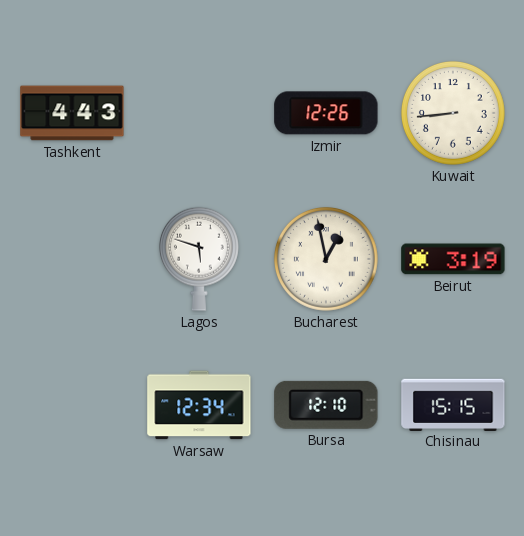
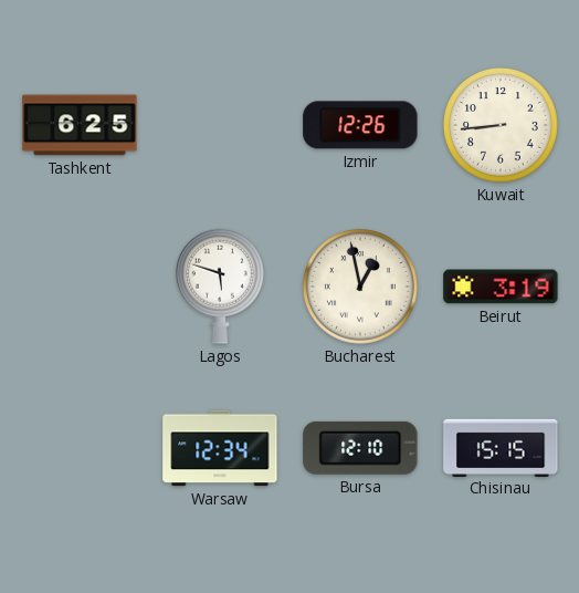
Tashkent: 4:43 -> 6:25
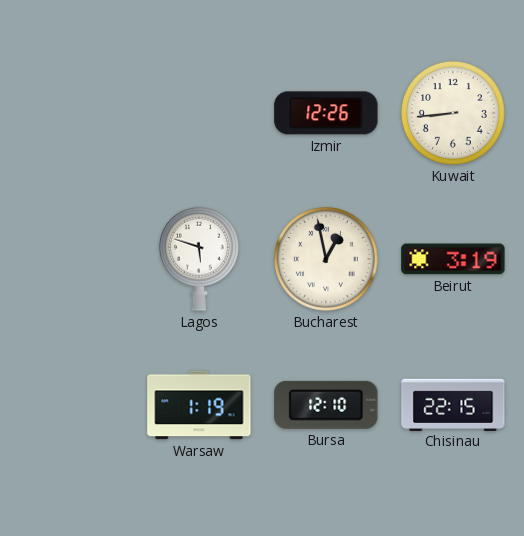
Tashkent: 6:25 -> none
Warsaw: 12:34 -> 1:19
Chisinau: 15:15 -> 22:15
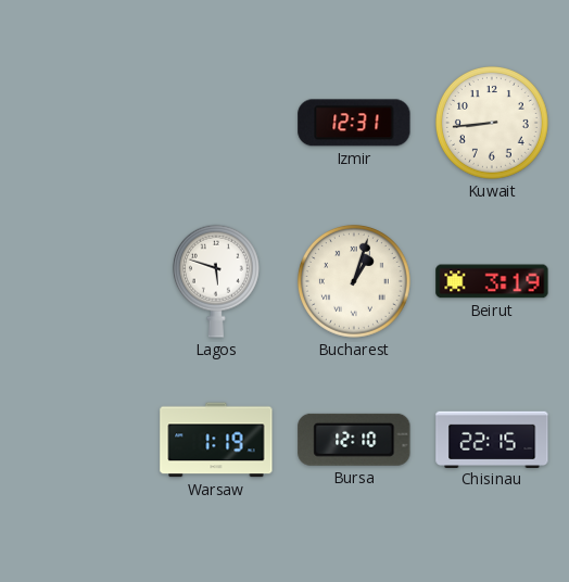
Izmir: 12:26 -> 12:31
Bucharest: 12:58 -> 1:03
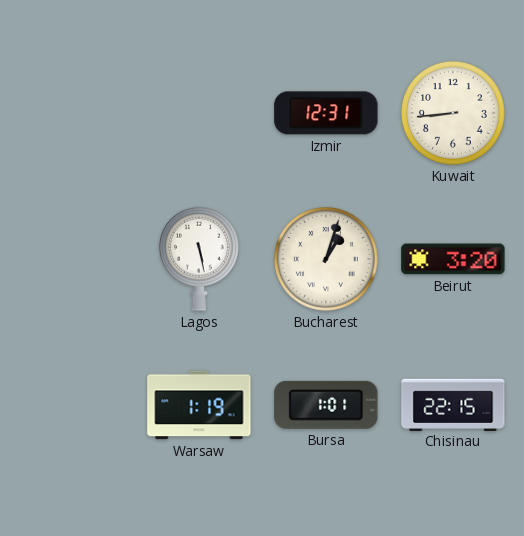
Lagos: 5:48 -> 5:28
Beirut: 3:19 -> 3:20
Bursa: 12:10 -> 1:01
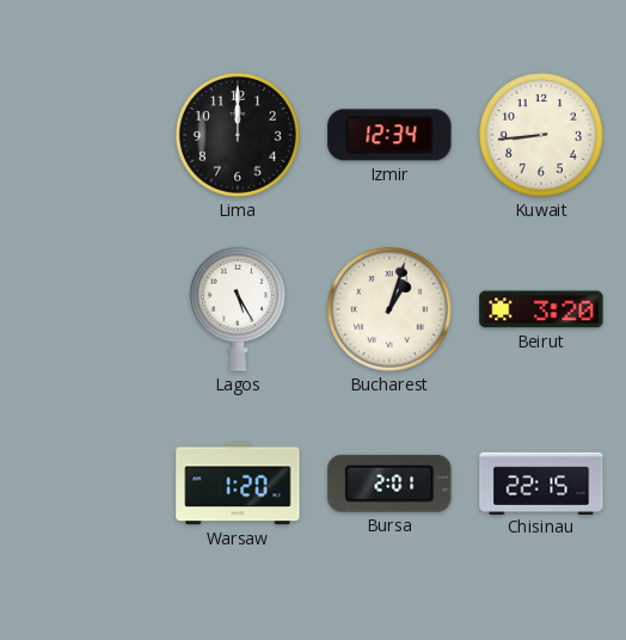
Lima: none -> 12:00
Izmir: 12:31 -> 12:34
Lagos: 5:28 -> 5:25
Warsaw: 1:19 -> 1:20
Bursa: 1:01 -> 2:01
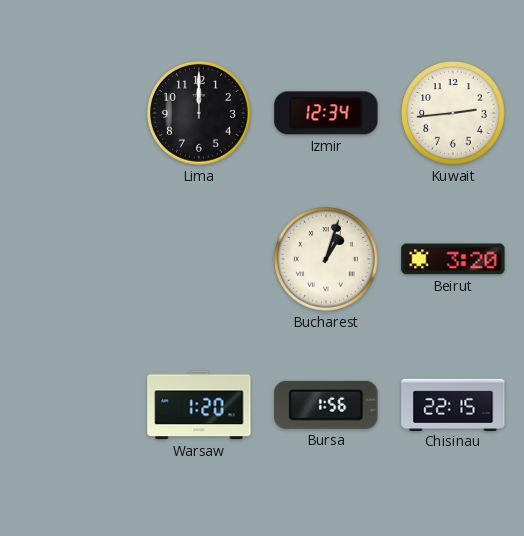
Kuwait: 8:44 -> 2:44
Lagos: 5:25 -> none
Bursa: 2:01 -> 1:56
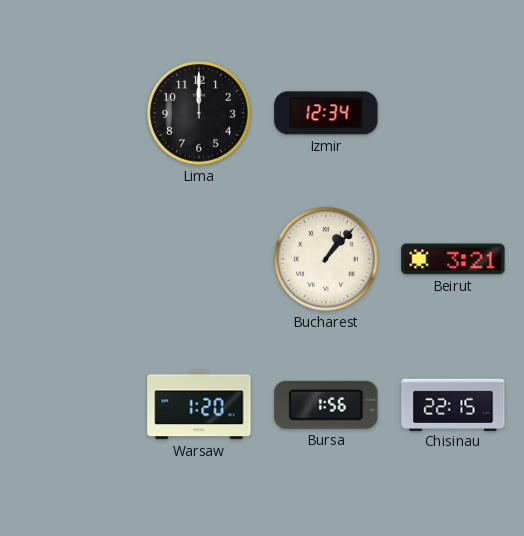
Kuwait: 2:44 -> none
Bucharest: 1:03 -> 1:07
Beirut: 3:20 -> 3:21
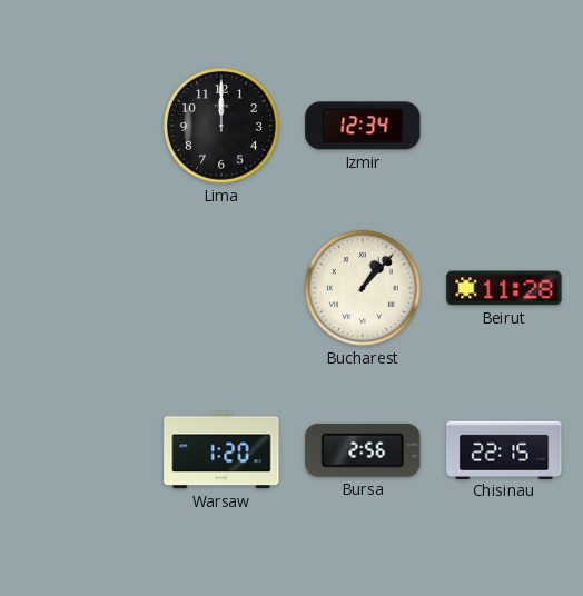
Beirut: 3:21 -> 11:28
Bursa: 1:56 -> 2:56
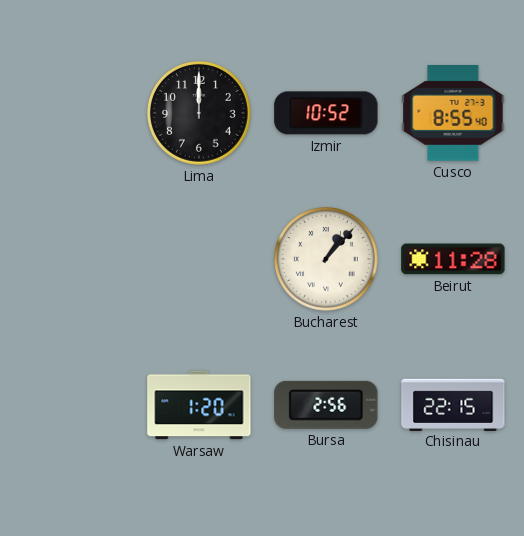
Izmir: 12:34 -> 10:52
Cusco: none -> 8:55
